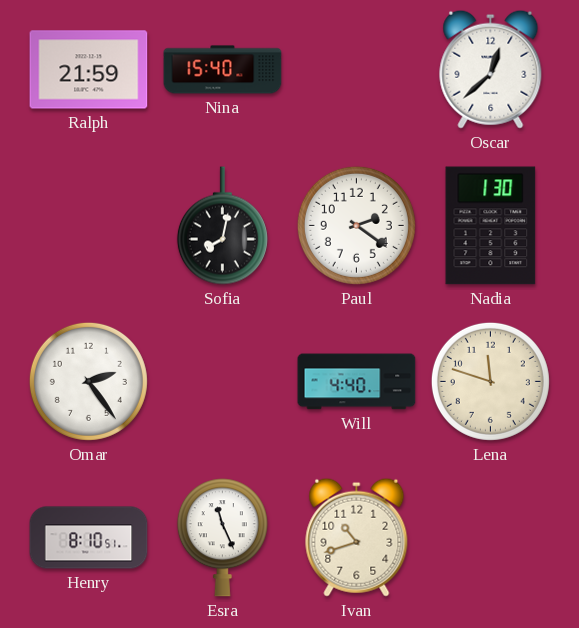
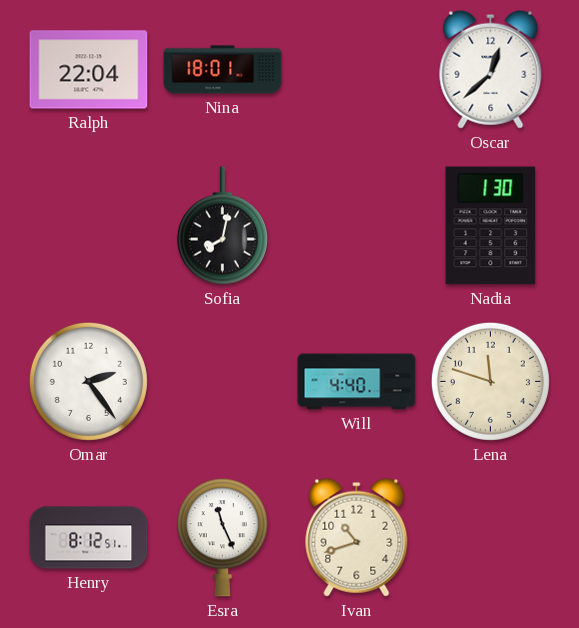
Ralph: 21:59 -> 22:04
Nina: 15:40 -> 18:01
Paul: 2:21 -> none
Henry: 8:10 -> 8:12
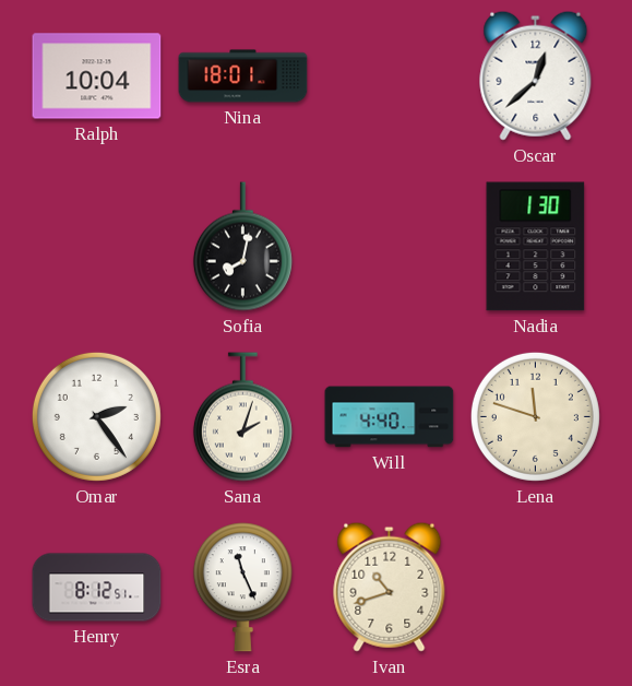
Ralph: 22:04 -> 10:04
Sana: none -> 2:03
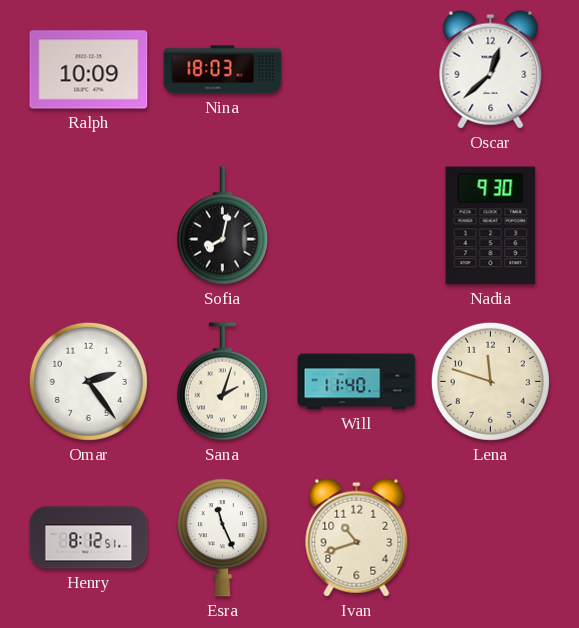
Ralph: 10:04 -> 10:09
Nina: 18:01 -> 18:03
Nadia: 1:30 -> 9:30
Will: 4:40 -> 11:40
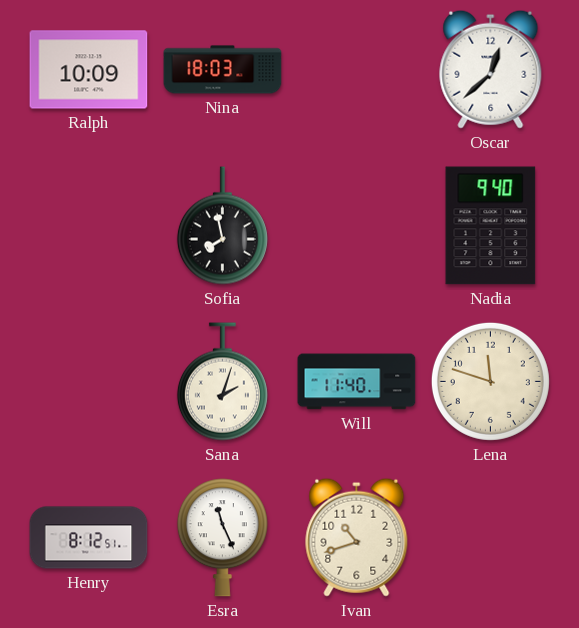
Sofia: 8:02 -> 7:58
Nadia: 9:30 -> 9:40
Omar: 2:24 -> none
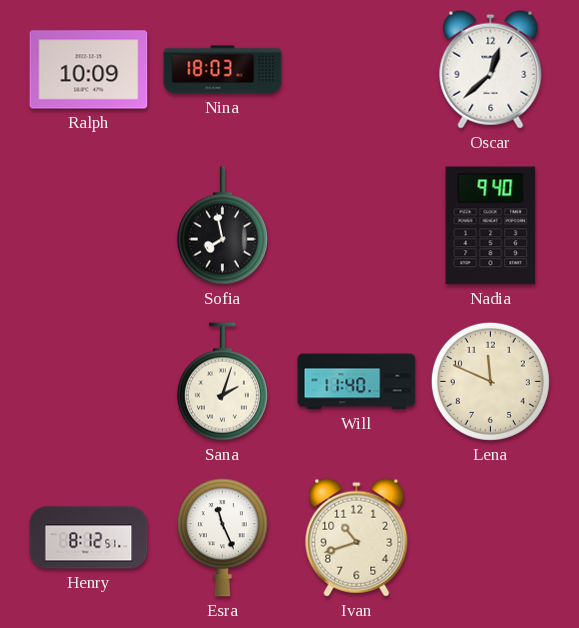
Lena: 11:48 -> 11:49
